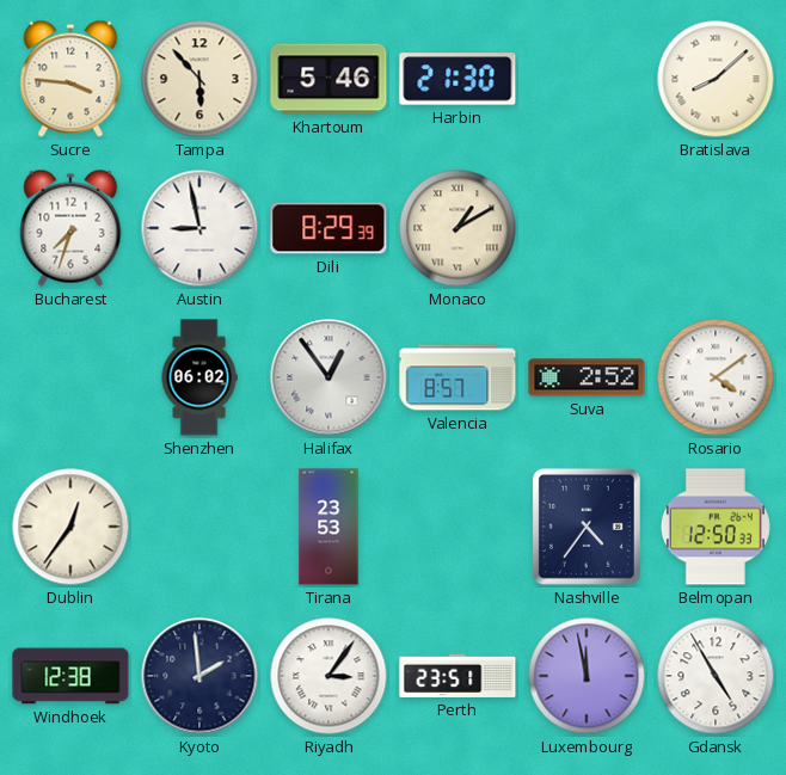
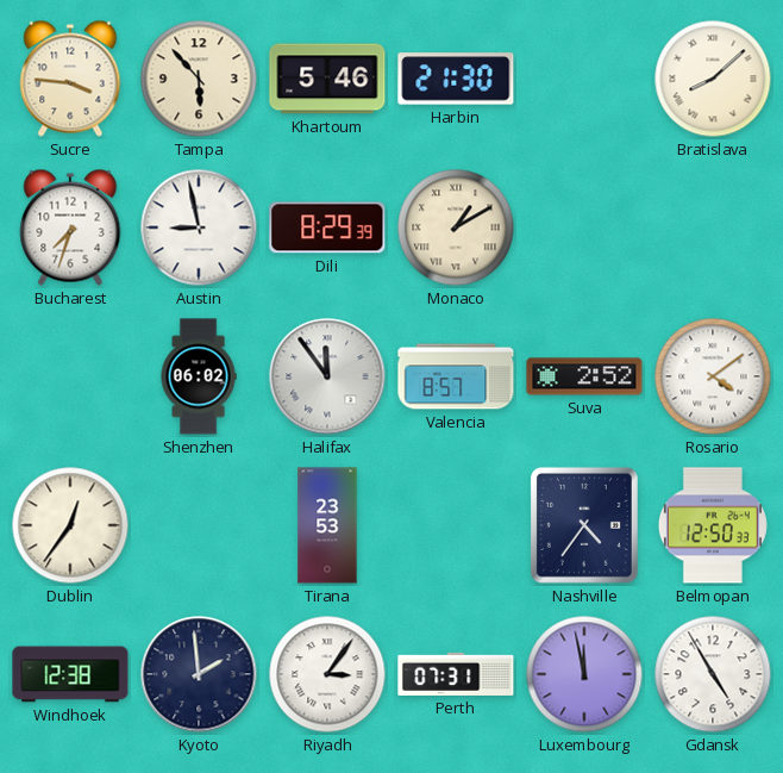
Halifax: 12:54 -> 11:54
Perth: 23:51 -> 07:31
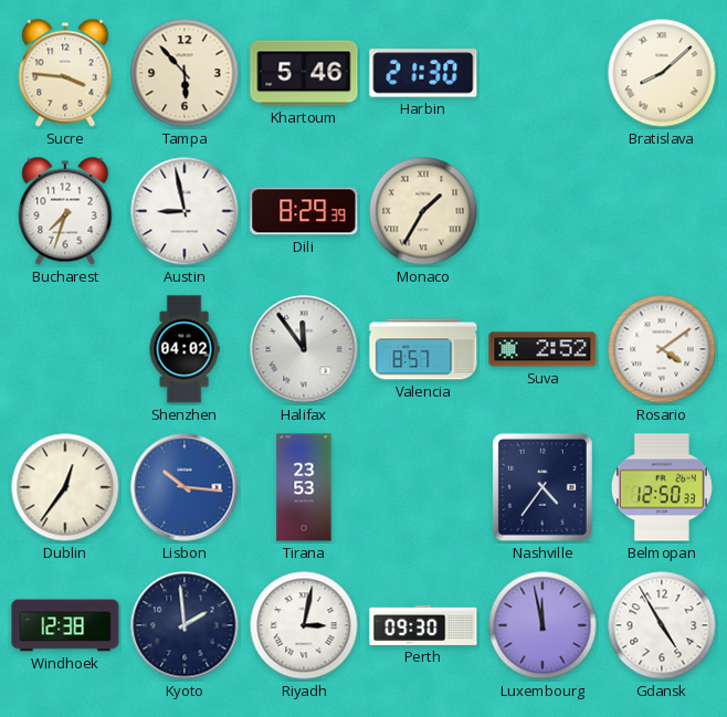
Monaco: 1:10 -> 1:35
Shenzhen: 06:02 -> 04:02
Lisbon: none -> 10:16
Riyadh: 3:06 -> 3:02
Perth: 07:31 -> 09:30
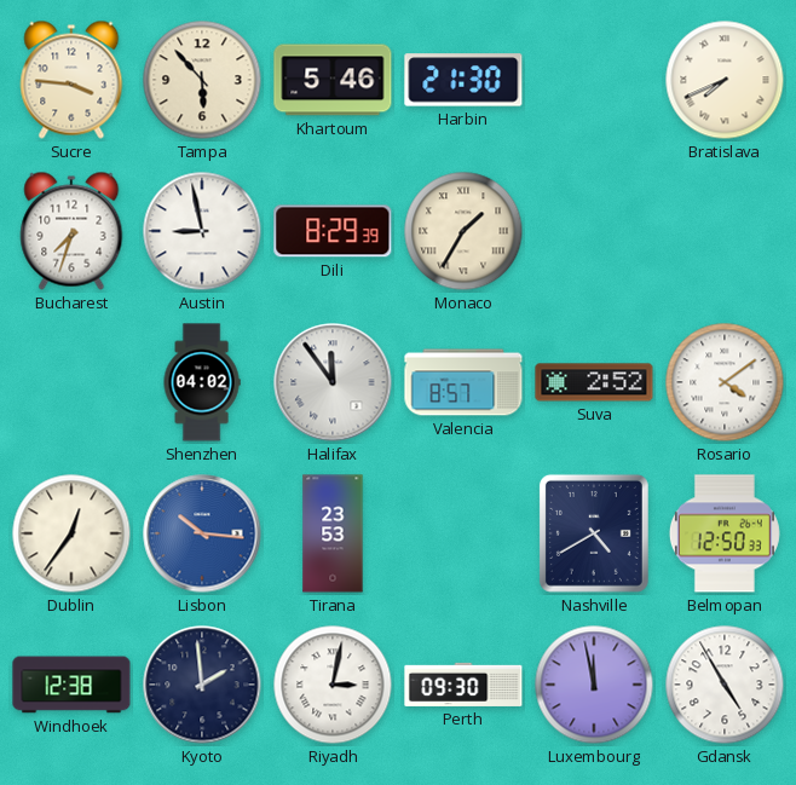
Bratislava: 8:08 -> 7:41
Nashville: 4:36 -> 4:40
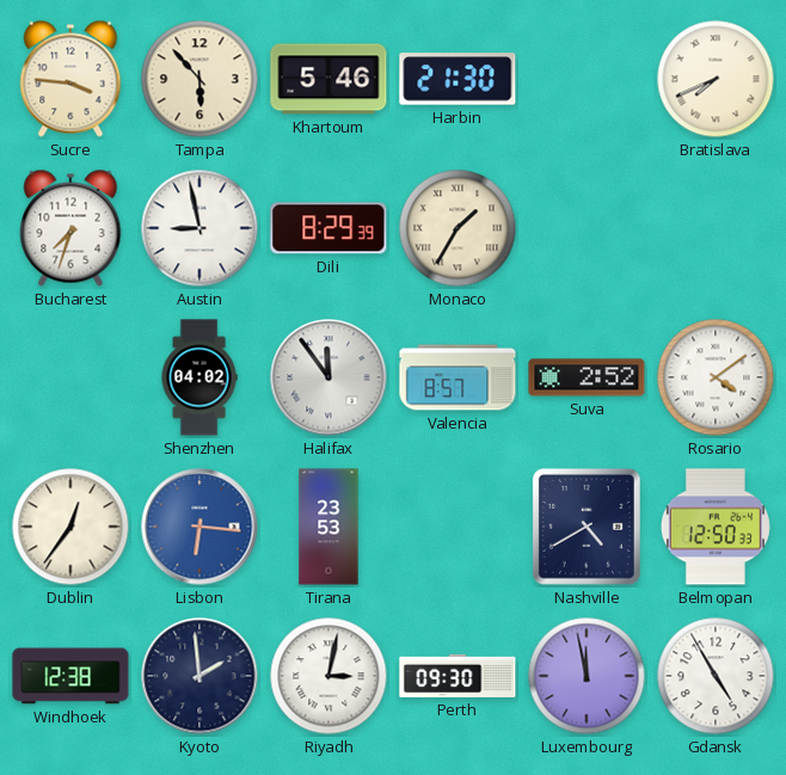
Lisbon: 10:16 -> 6:16
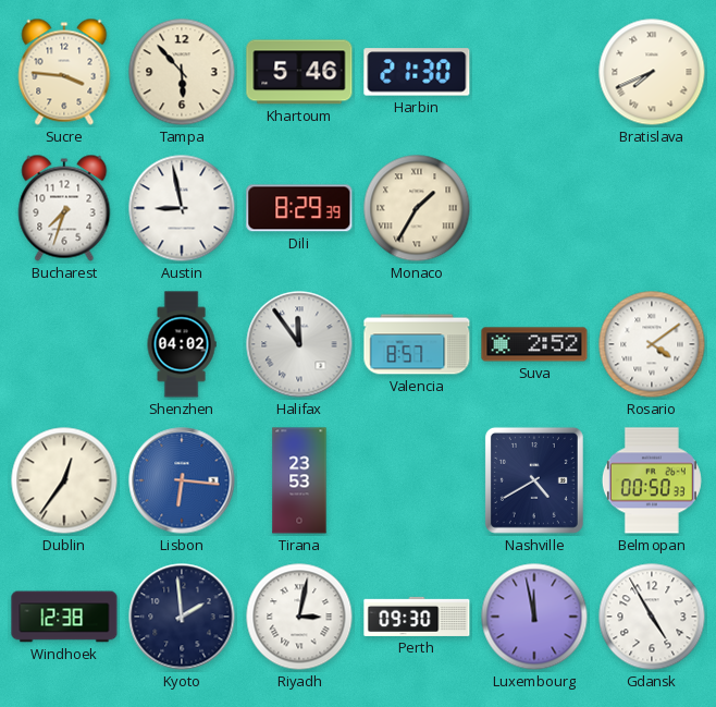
Belmopan: 12:50 -> 00:50
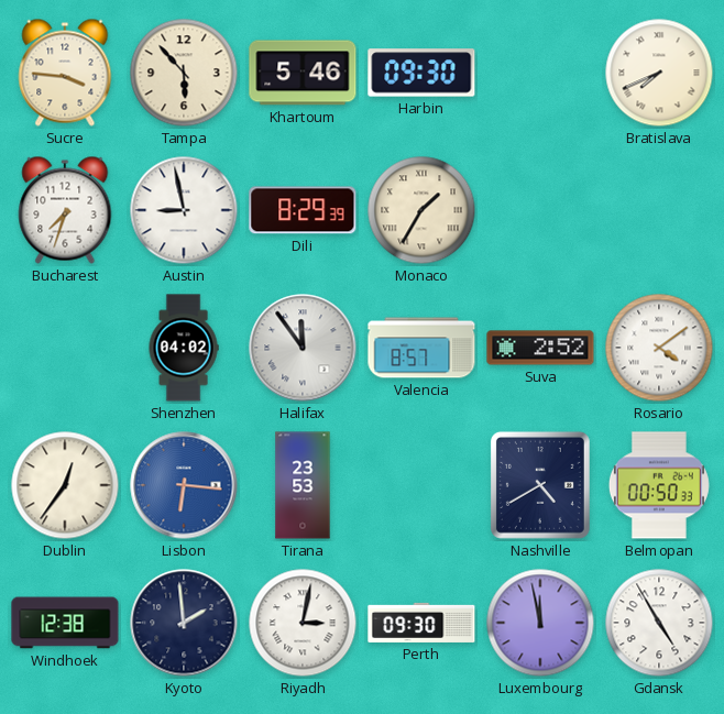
Harbin: 21:30 -> 09:30
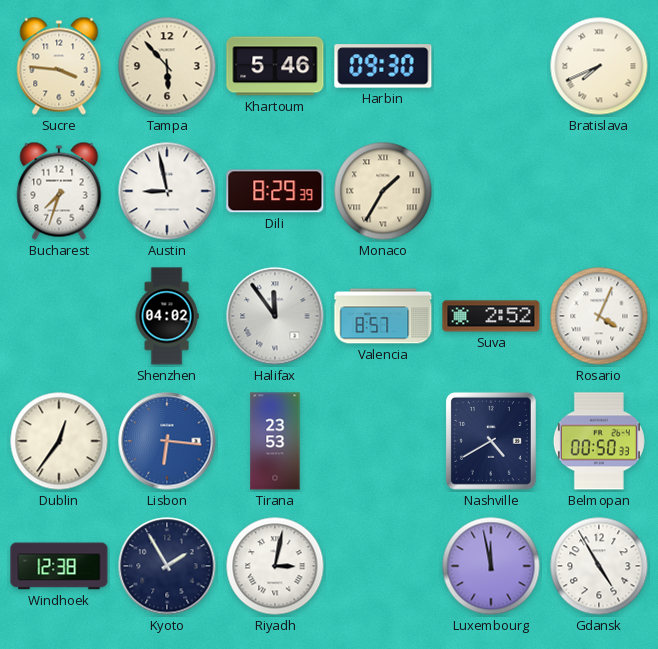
Rosario: 4:09 -> 4:04
Kyoto: 1:59 -> 1:55
Perth: 09:30 -> none
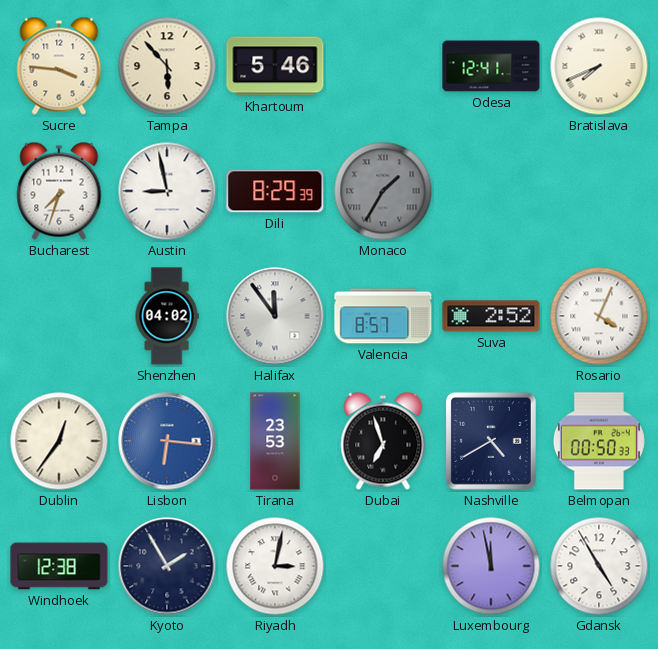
Harbin: 09:30 -> none
Odesa: none -> 12:41
Monaco dial: cream -> grey
Dubai: none -> 6:57
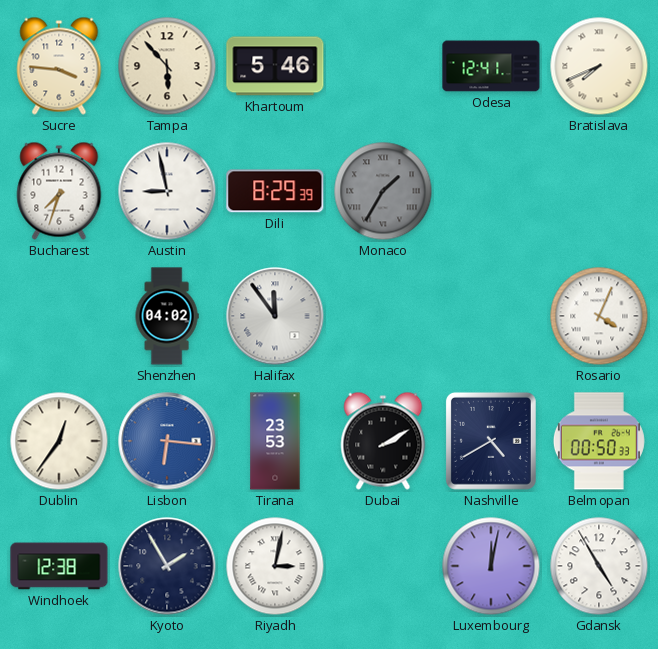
Valencia: 8:57 -> none
Suva: 2:52 -> none
Dubai: 6:57 -> 2:10
Luxembourg: 11:58 -> 12:02
